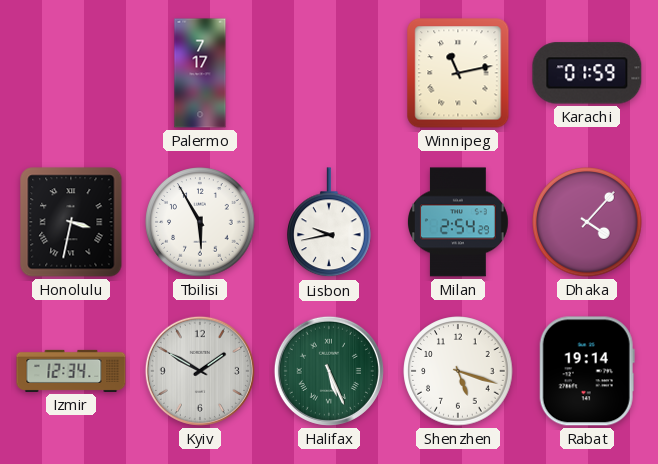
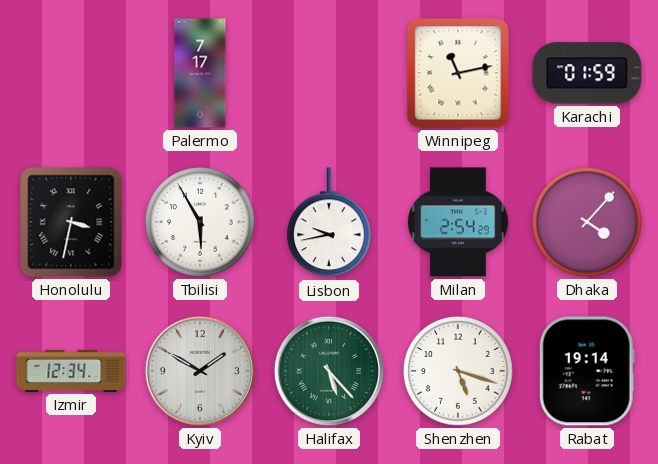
Halifax: 5:26 -> 5:23
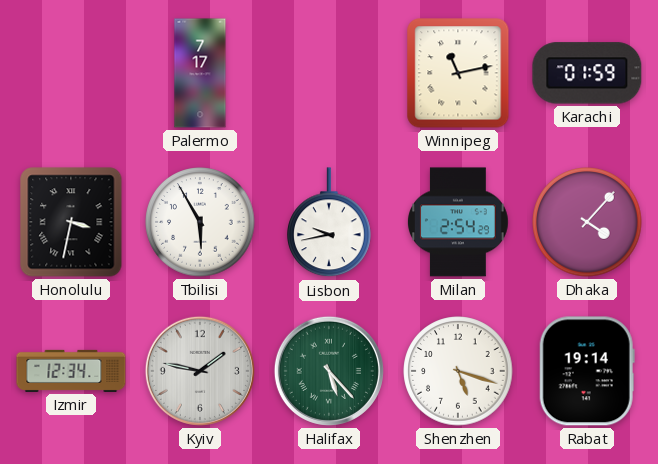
Kyiv: 1:50 -> 1:47
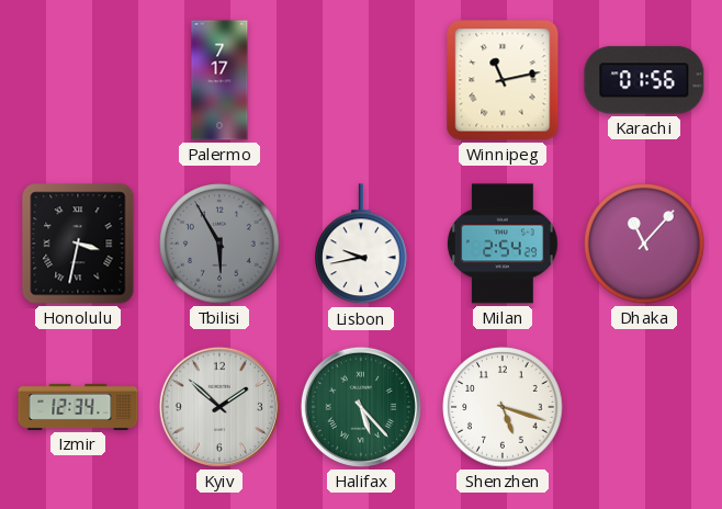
Karachi: 01:59 -> 01:56
Tbilisi dial: white -> grey
Dhaka: 4:07 -> 11:07
Kyiv: 1:47 -> 1:52
Rabat: 19:14 -> none
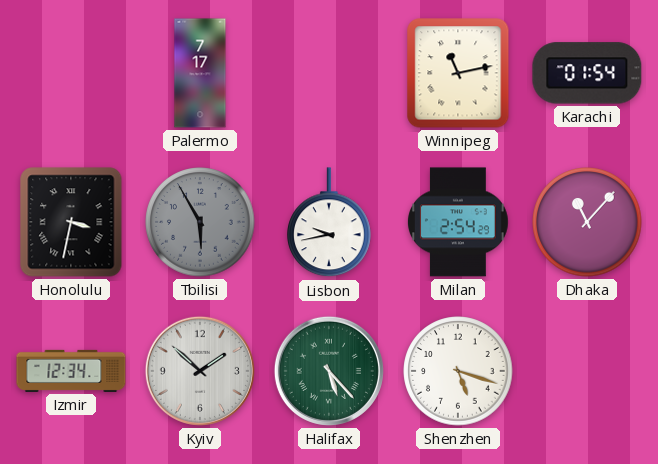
Karachi: 01:56 -> 01:54
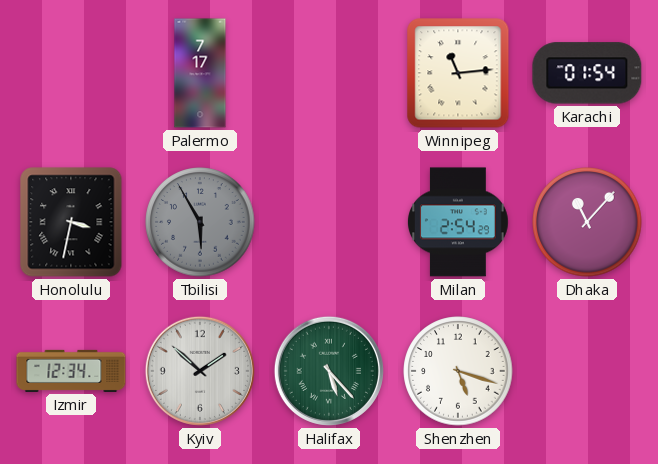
Winnipeg: 11:13 -> 11:14
Lisbon: 9:43 -> none
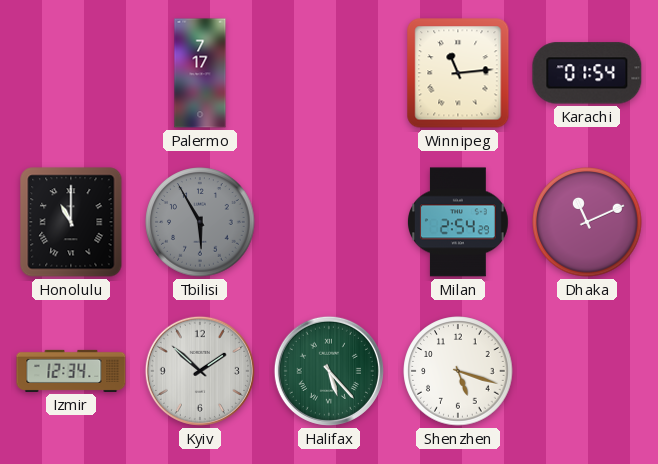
Honolulu: 3:32 -> 11:00
Dhaka: 11:07 -> 11:11
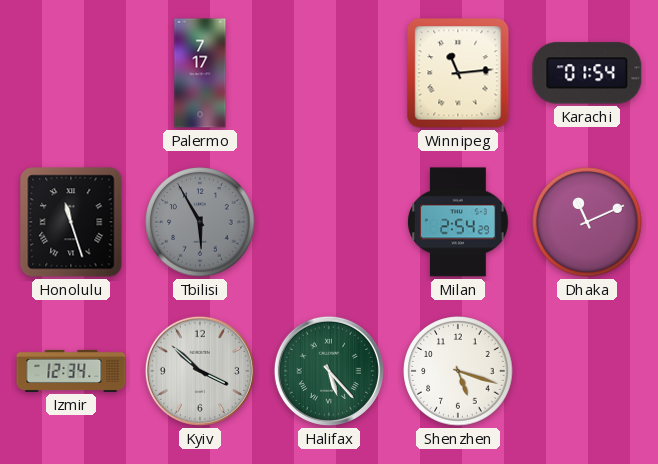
Honolulu: 11:00 -> 11:27
Kyiv: 1:52 -> 3:52
